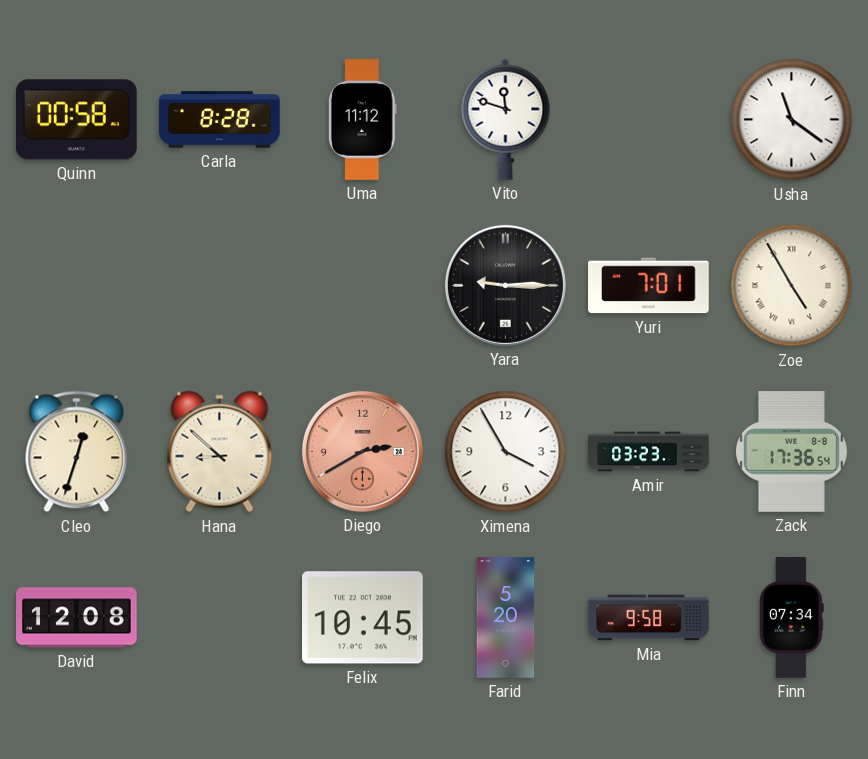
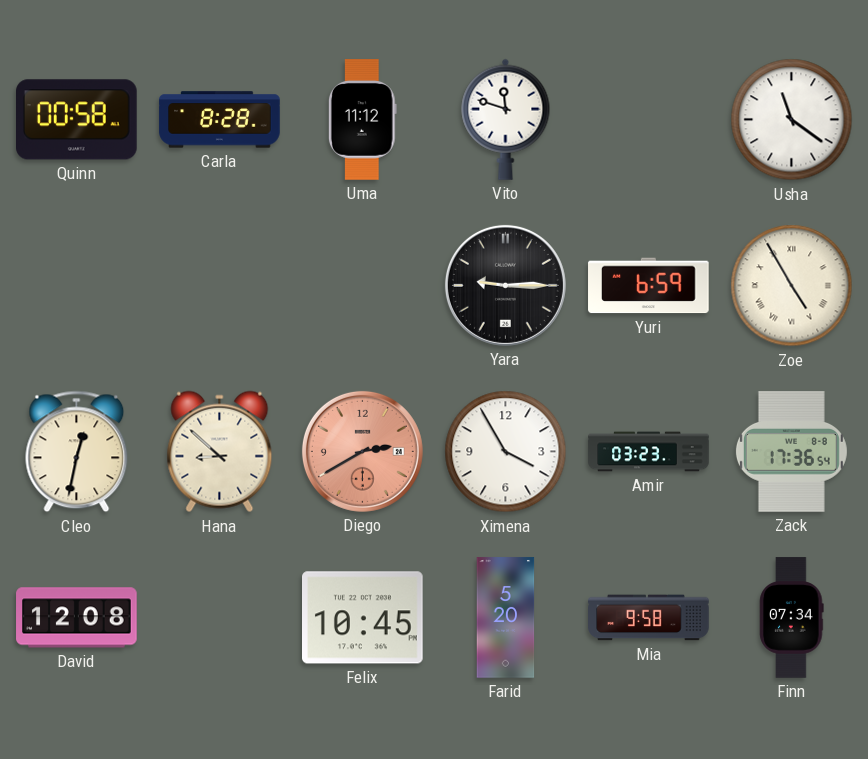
Yuri: 7:01 -> 6:59
Cleo: 12:33 -> 12:32
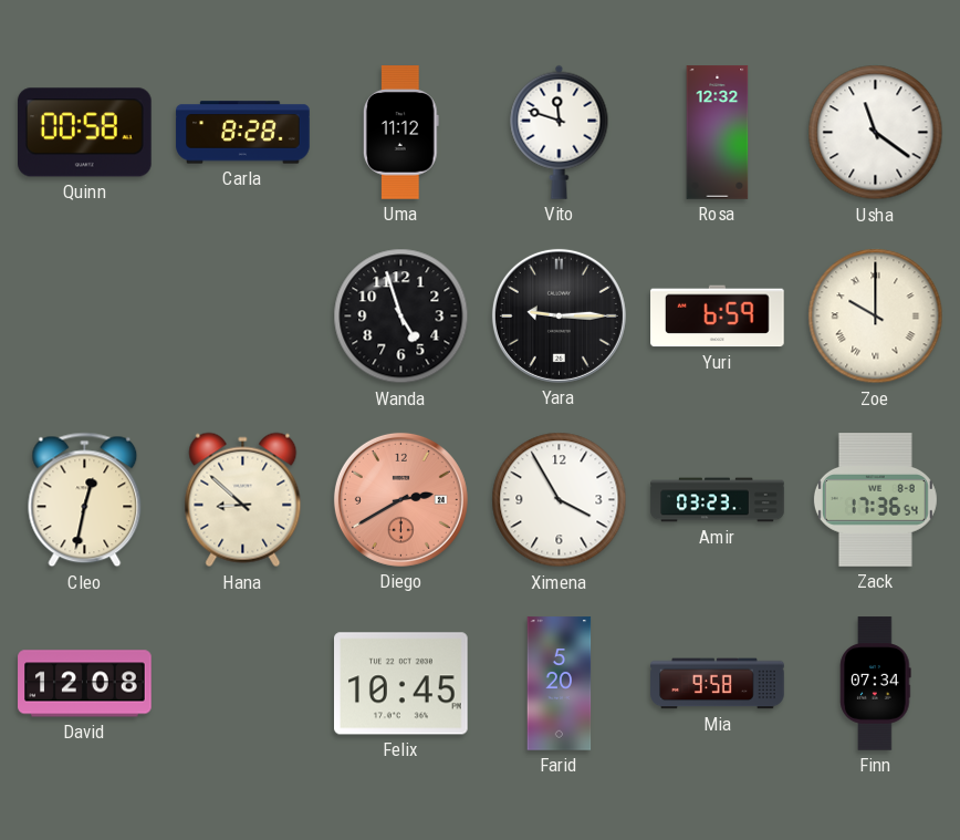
Rosa: none -> 12:32
Wanda: none -> 4:57
Zoe: 4:55 -> 10:00
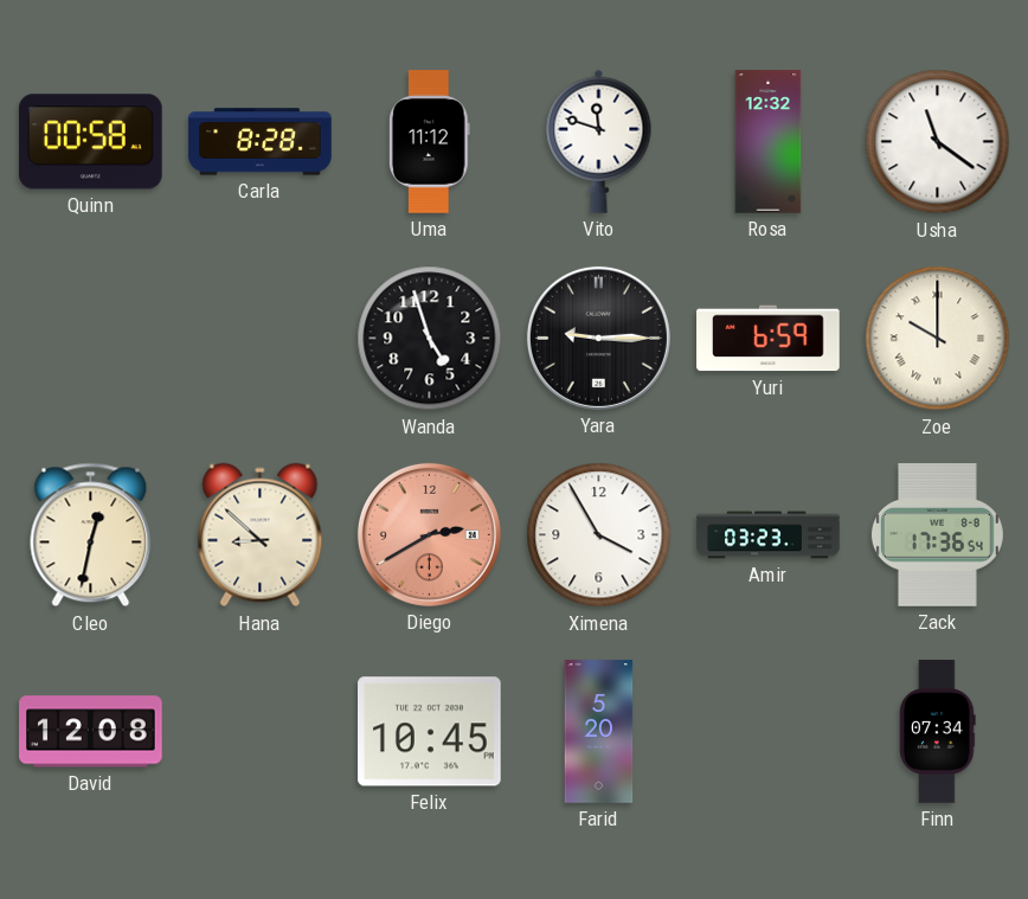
Mia: 9:58 -> none
